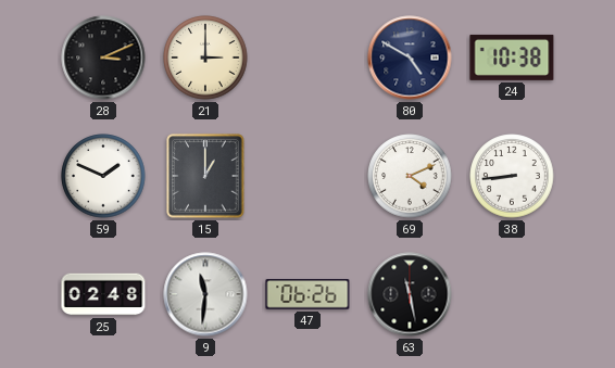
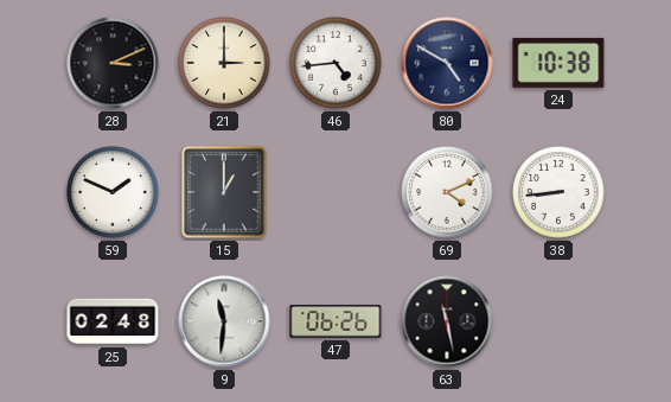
46: none -> 4:44
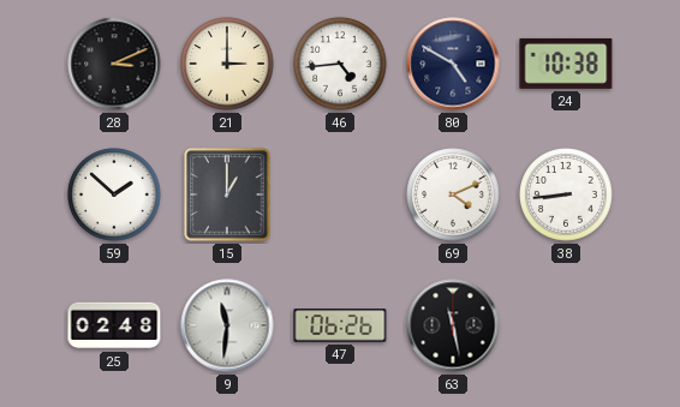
59: 1:49 -> 1:52
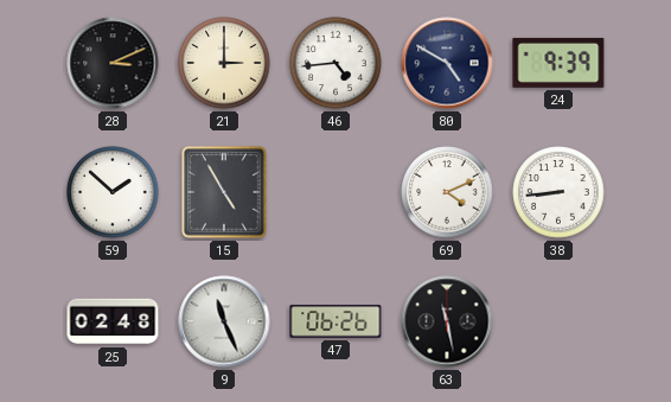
24: 10:38 -> 9:39
15: 1:00 -> 4:55
9: 11:31 -> 11:26
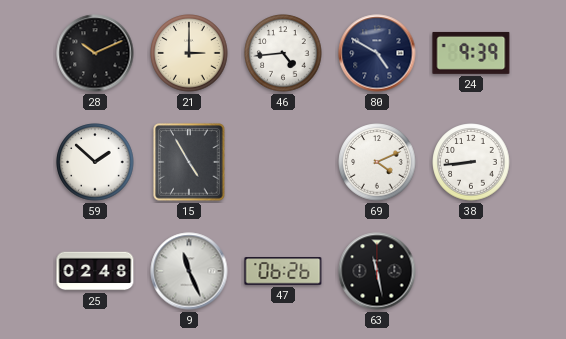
28: 3:11 -> 10:11
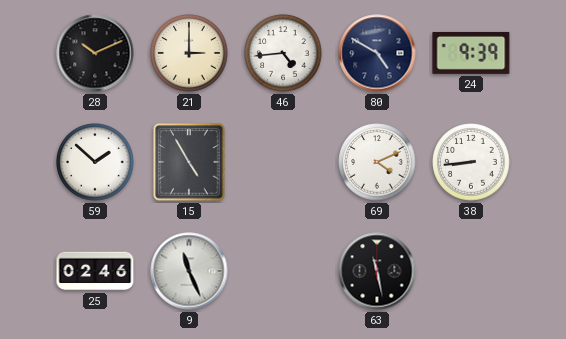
25: 02:48 -> 02:46
47: 06:26 -> none
